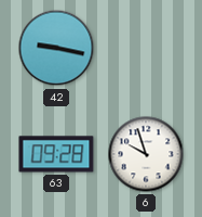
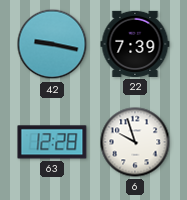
22: none -> 7:39
63: 09:28 -> 12:28
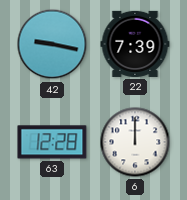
6: 9:57 -> 12:00
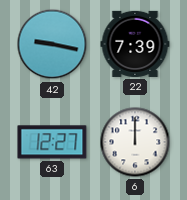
63: 12:28 -> 12:27
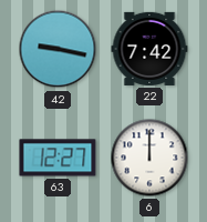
22: 7:39 -> 7:42
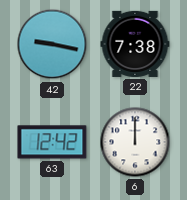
22: 7:42 -> 7:38
63: 12:27 -> 12:42
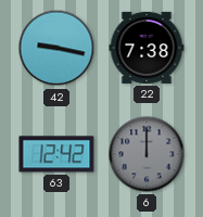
6 dial: white -> grey
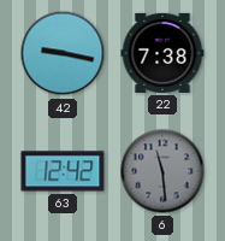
6: 12:00 -> 11:29
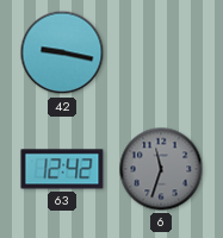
22: 7:38 -> none
6: 11:29 -> 11:33
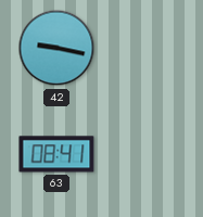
63: 12:42 -> 08:41
6: 11:33 -> none
